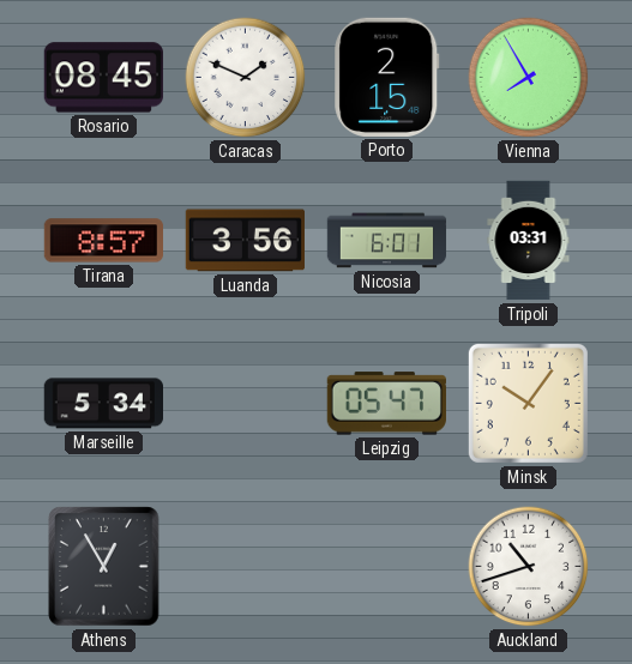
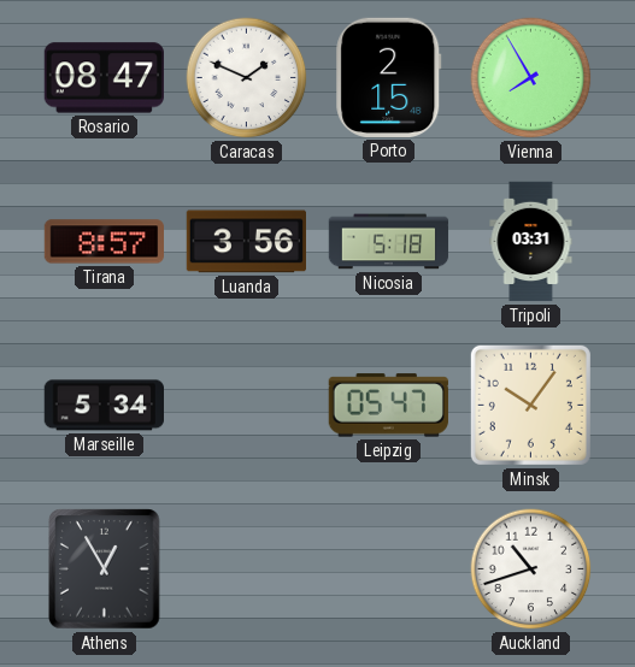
Rosario: 08:45 -> 08:47
Nicosia: 6:01 -> 5:18
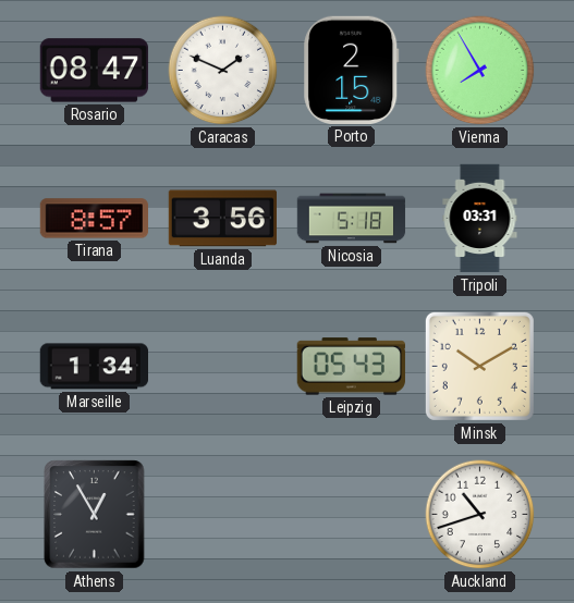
Marseille: 5:34 -> 1:34
Leipzig: 05:47 -> 05:43
Minsk: 10:06 -> 10:10
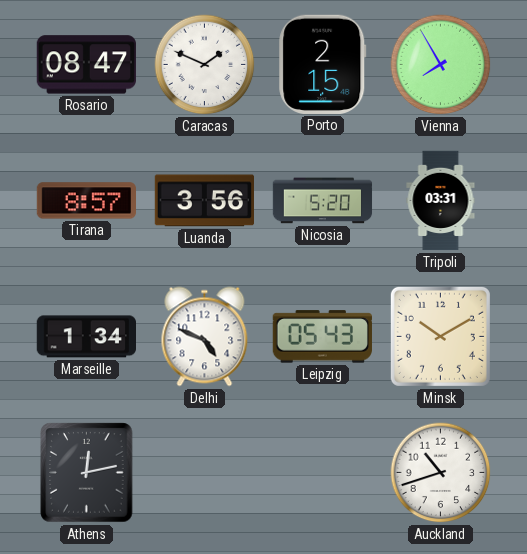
Nicosia: 5:18 -> 5:20
Delhi: none -> 4:49
Athens: 12:55 -> 12:13
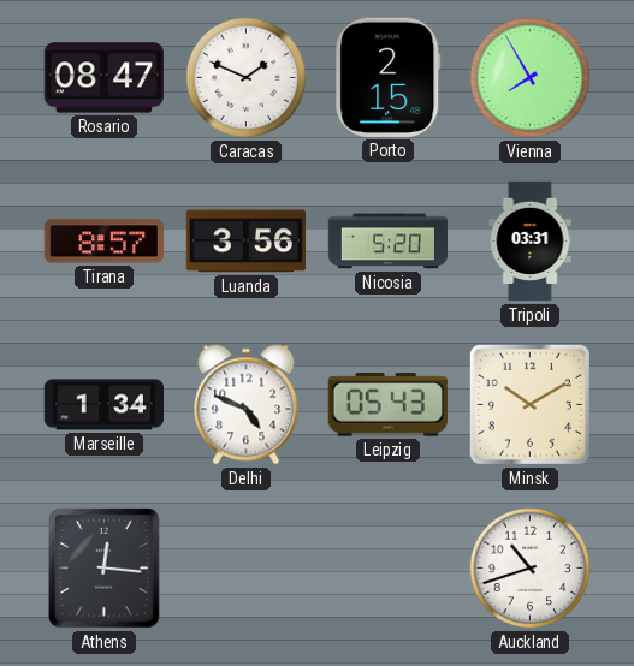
Athens: 12:13 -> 12:16
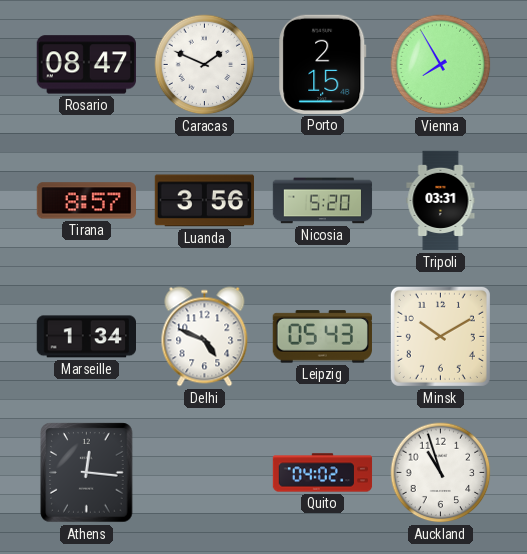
Quito: none -> 04:02
Auckland: 10:42 -> 10:57
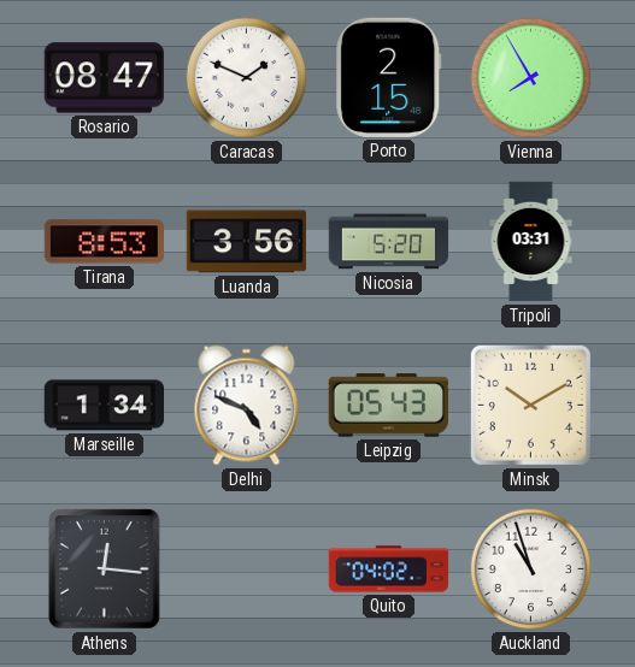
Tirana: 8:57 -> 8:53
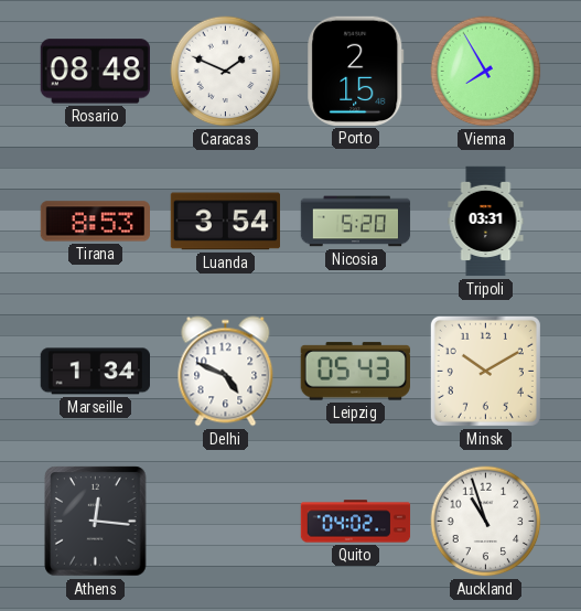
Rosario: 08:47 -> 08:48
Luanda: 3:56 -> 3:54
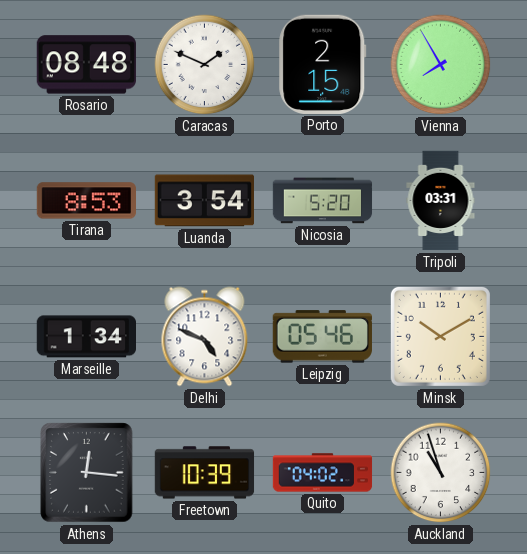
Leipzig: 05:43 -> 05:46
Freetown: none -> 10:39
